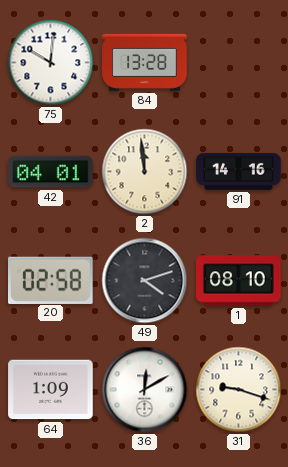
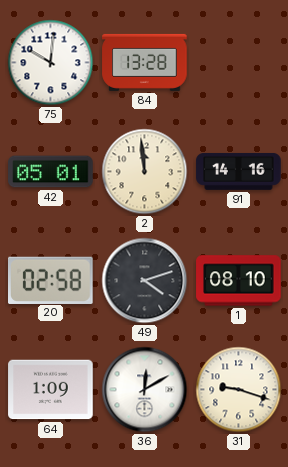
42: 04:01 -> 05:01
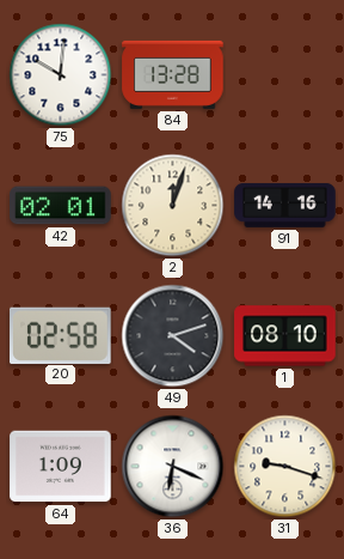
42: 05:01 -> 02:01
2: 11:59 -> 12:03
36: 12:10 -> 6:19
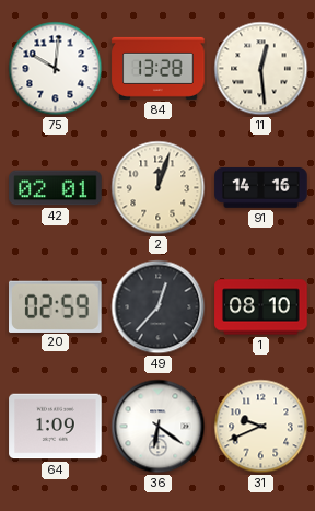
11: none -> 12:29
20: 02:58 -> 02:59
49: 4:12 -> 12:37
36: 6:19 -> 6:21
31: 9:18 -> 9:41
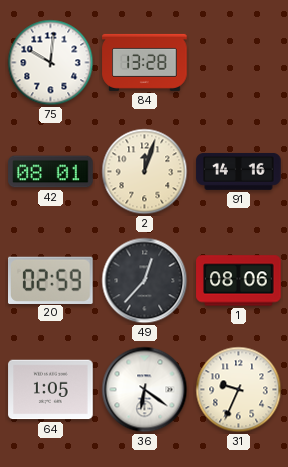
11: 12:29 -> none
42: 02:01 -> 08:01
1: 08:10 -> 08:06
64: 1:09 -> 1:05
31: 9:41 -> 9:34
